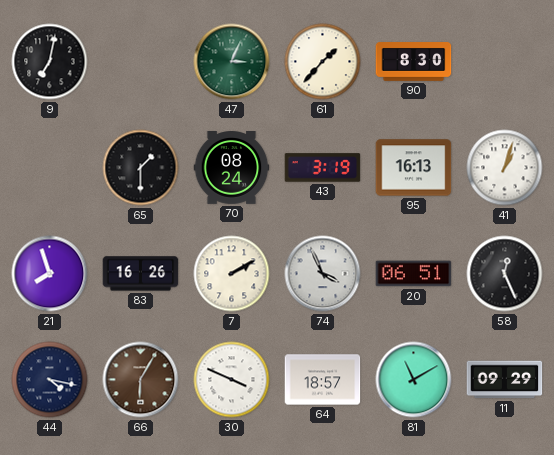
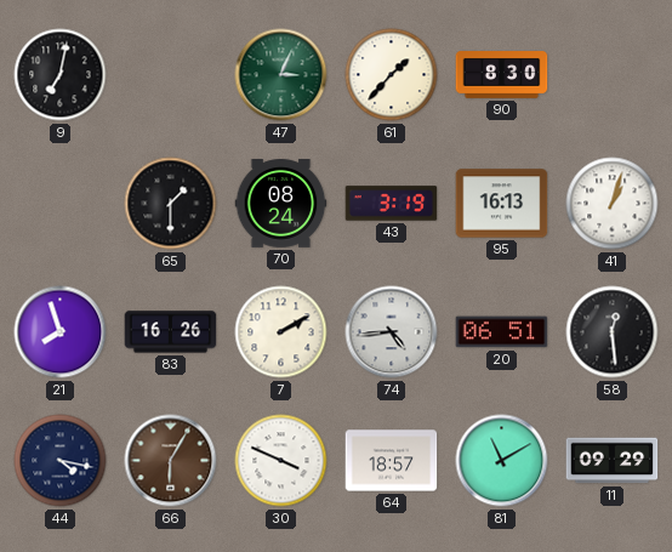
74: 3:56 -> 4:44
58: 12:26 -> 12:29
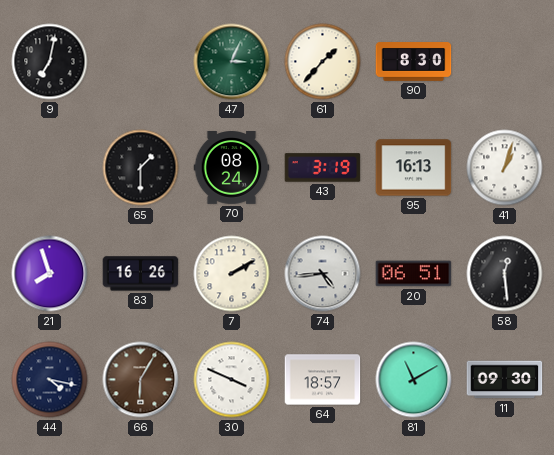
11: 09:29 -> 09:30
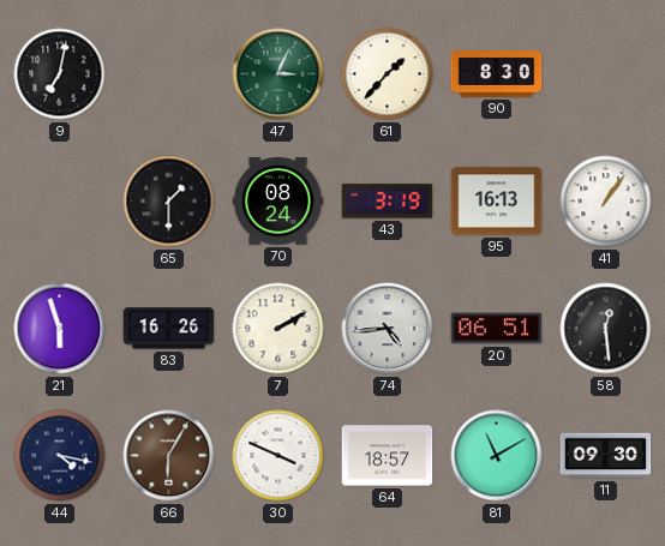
41: 1:03 -> 1:06
21: 7:57 -> 5:57
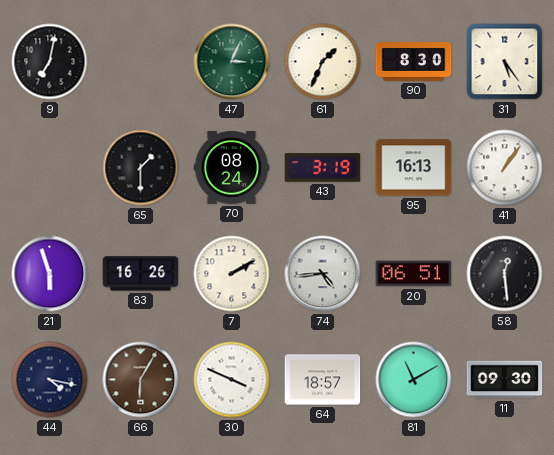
61: 1:37 -> 1:34
31: none -> 5:24
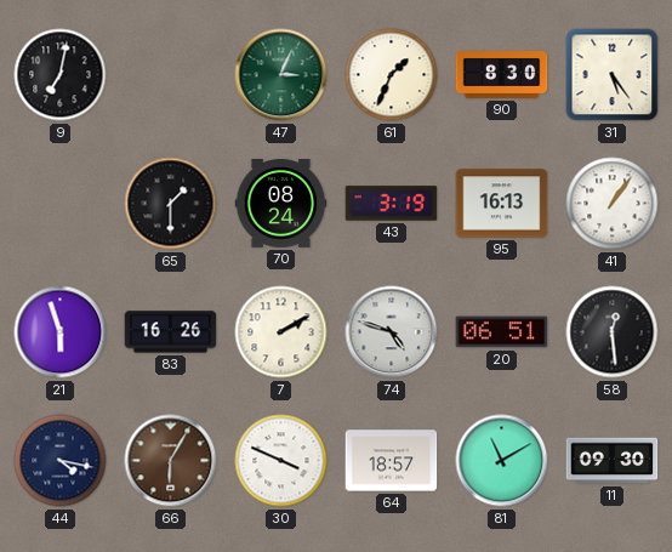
74: 4:44 -> 4:48
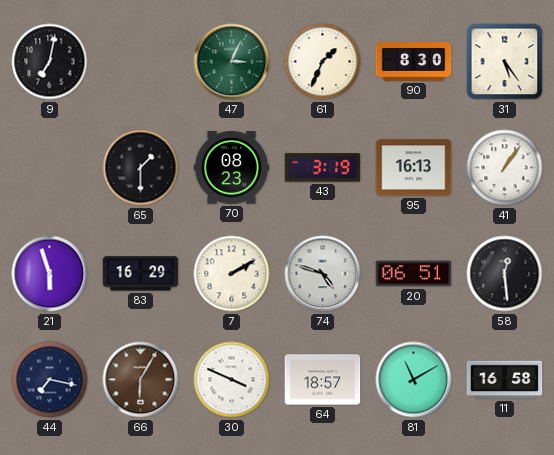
70: 08:24 -> 08:23
83: 16:26 -> 16:29
44: 4:17 -> 7:17
11: 09:30 -> 16:58
